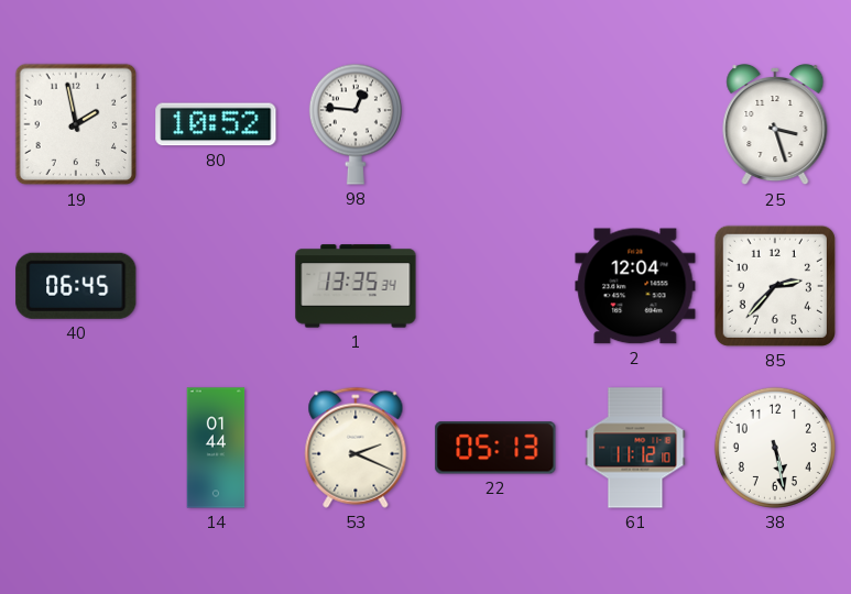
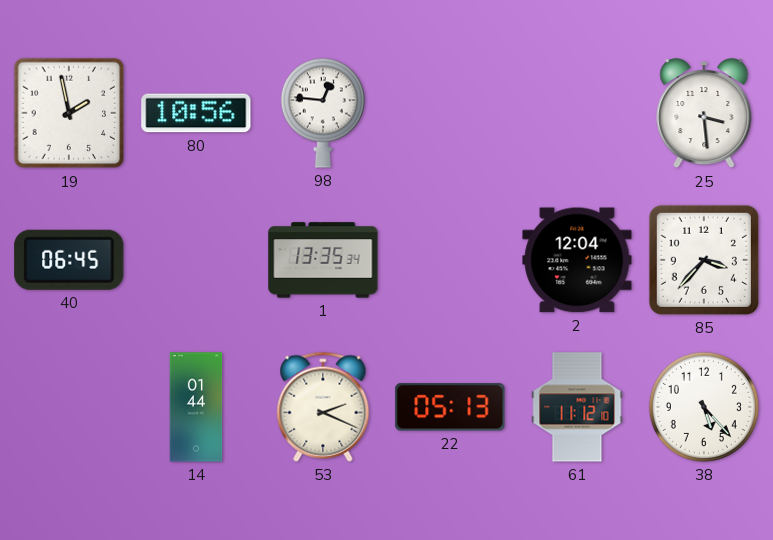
80: 10:52 -> 10:56
25: 3:27 -> 3:29
85: 2:37 -> 3:37
38: 5:28 -> 5:23
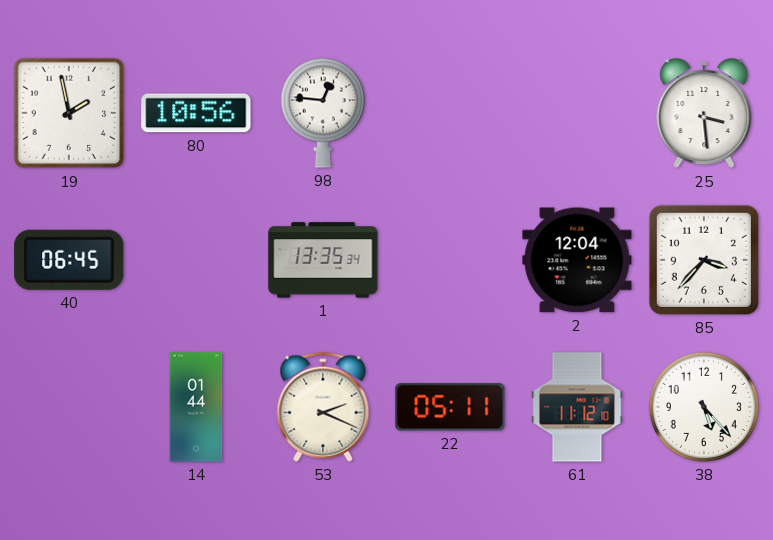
22: 05:13 -> 05:11
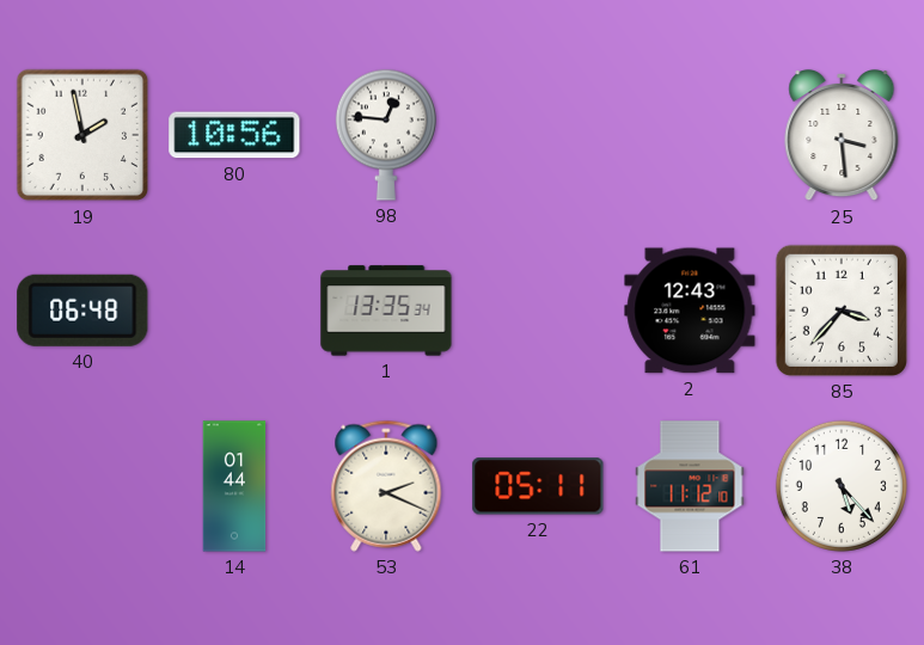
40: 06:45 -> 06:48
2: 12:04 -> 12:43
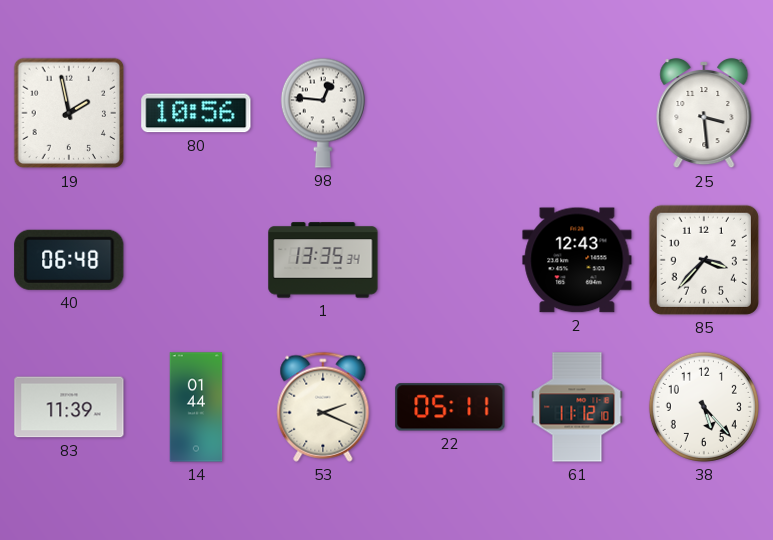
83: none -> 11:39
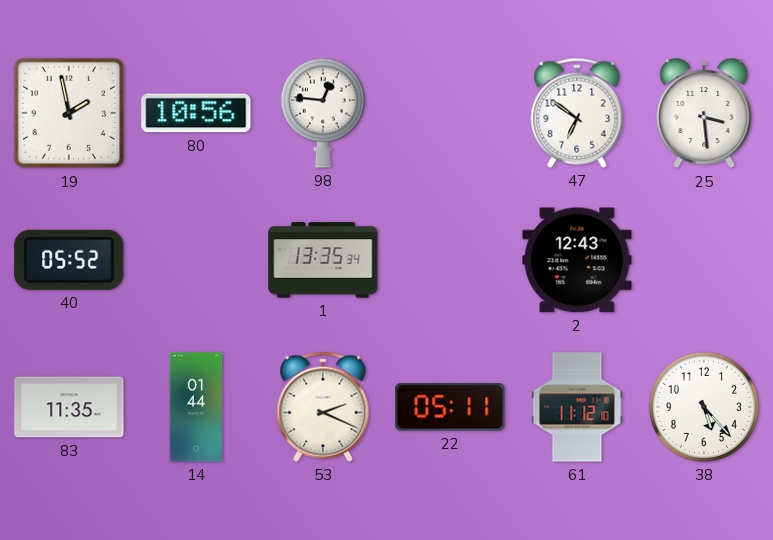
47: none -> 6:51
40: 06:48 -> 05:52
85: 3:37 -> none
83: 11:39 -> 11:35
